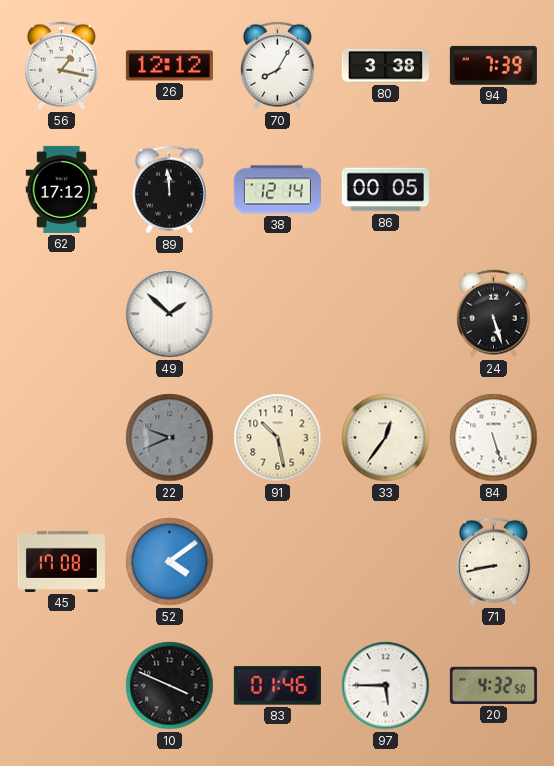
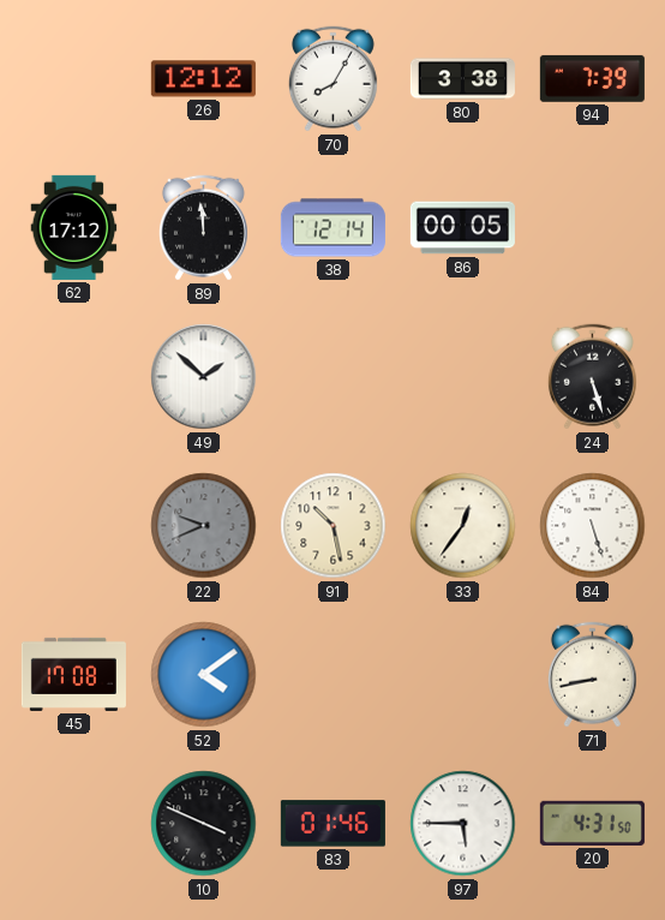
56: 1:17 -> none
20: 4:32 -> 4:31
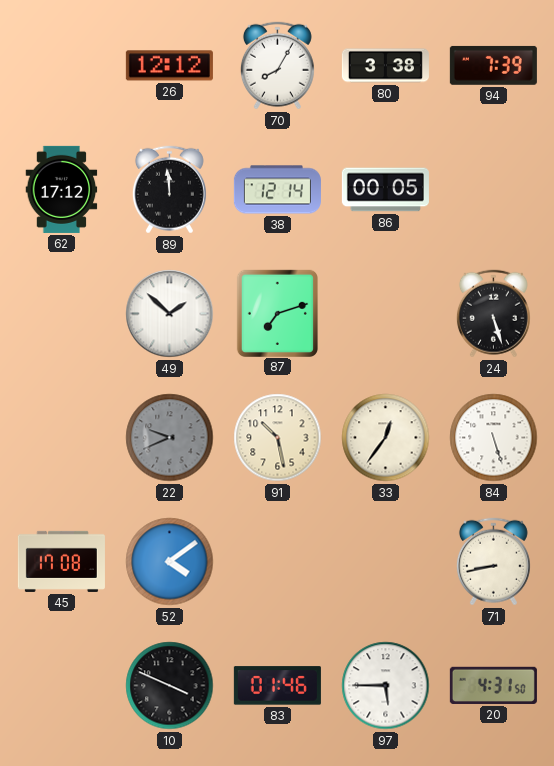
87: none -> 7:12
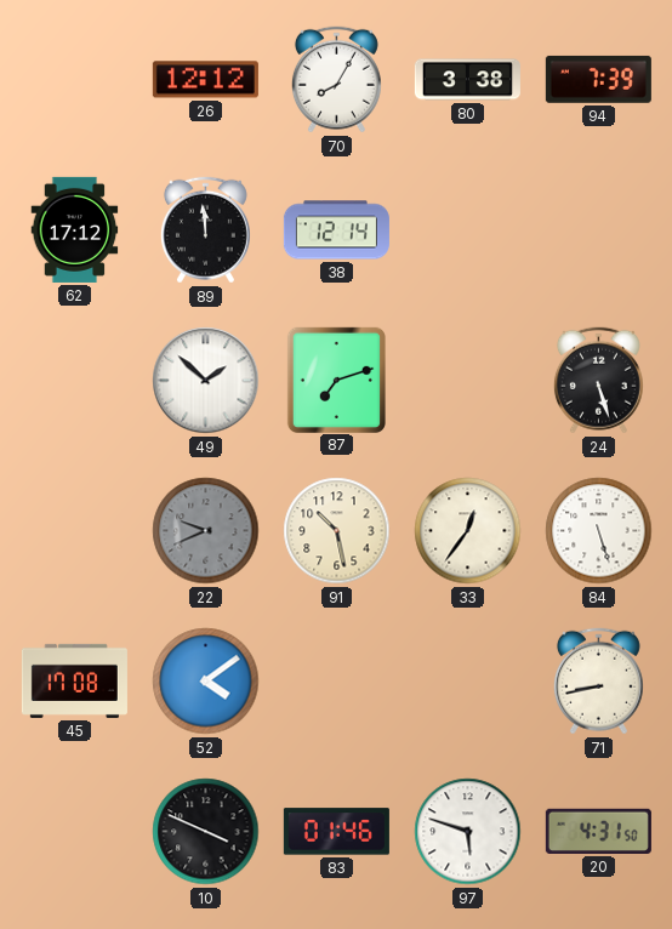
86: 00:05 -> none
97: 5:45 -> 5:48
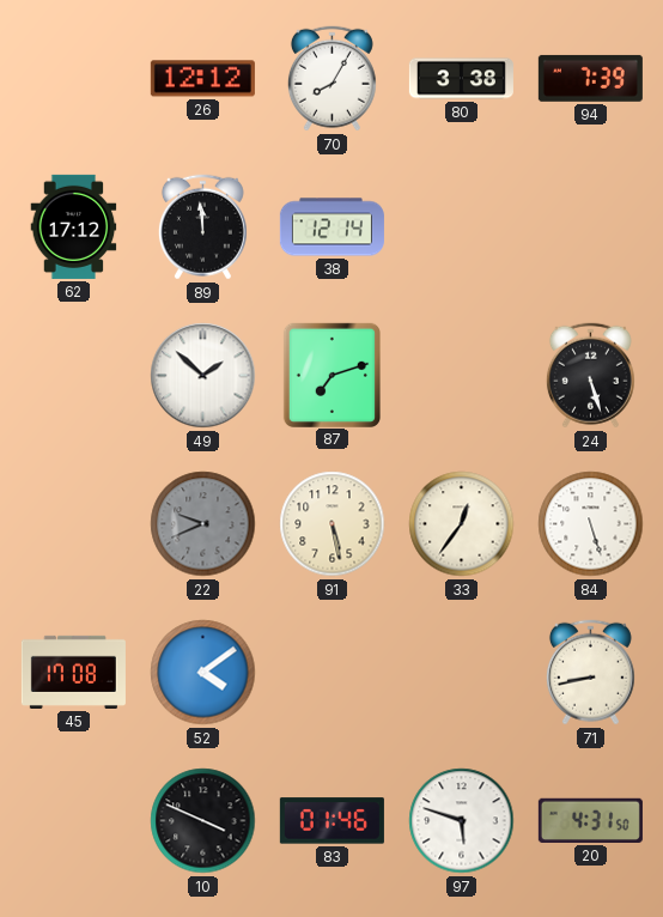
91: 10:28 -> 5:28
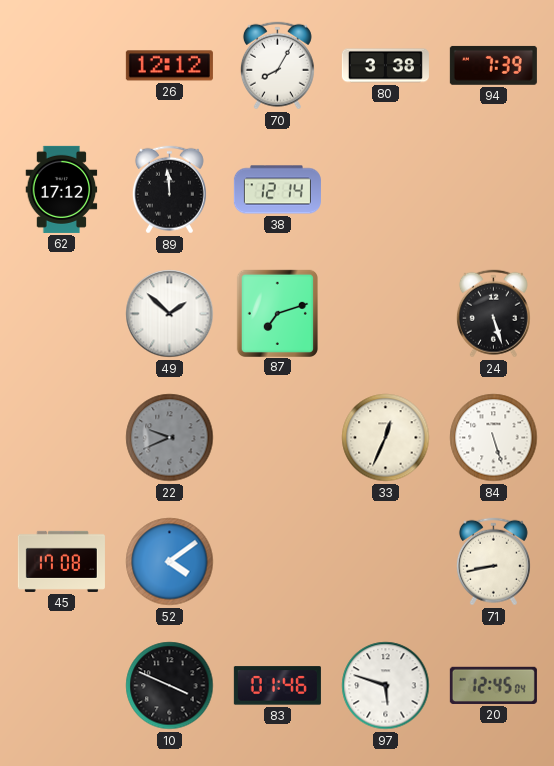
91: 5:28 -> none
33: 12:36 -> 12:34
20: 4:31 -> 12:45
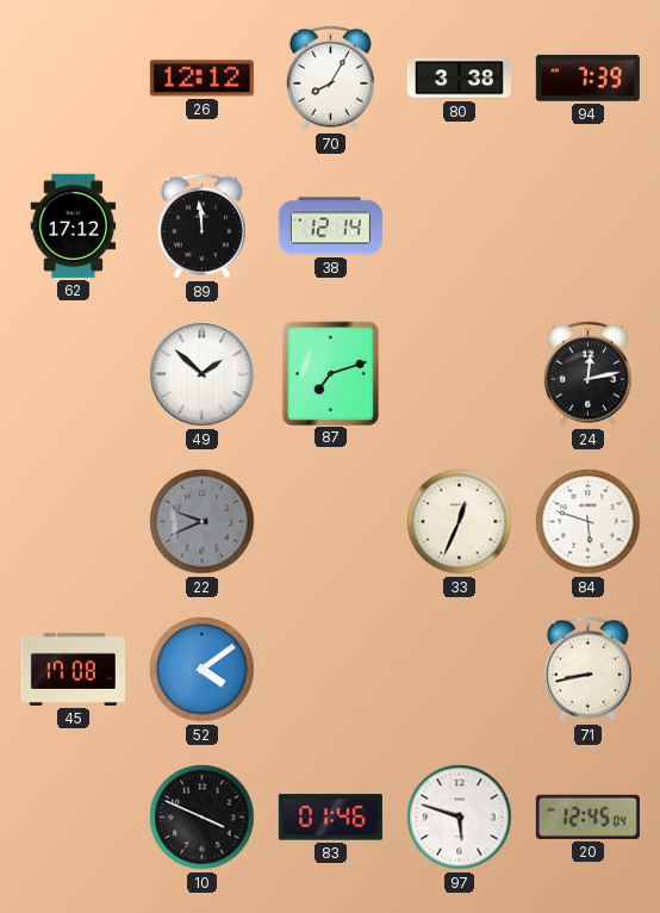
24: 5:27 -> 12:13
84: 5:27 -> 5:48
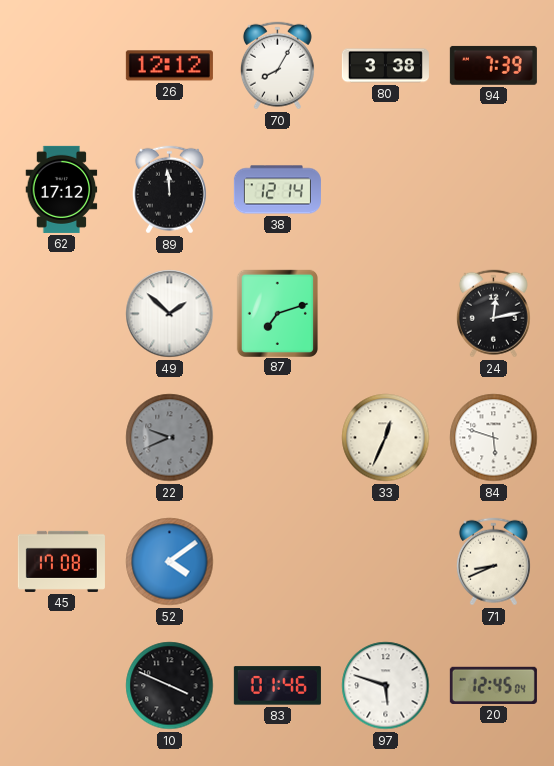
71: 8:43 -> 8:41
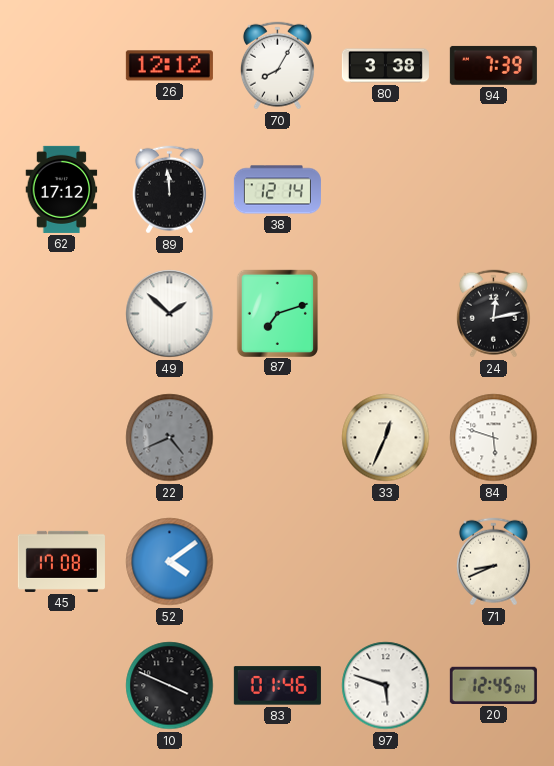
22: 9:41 -> 4:41
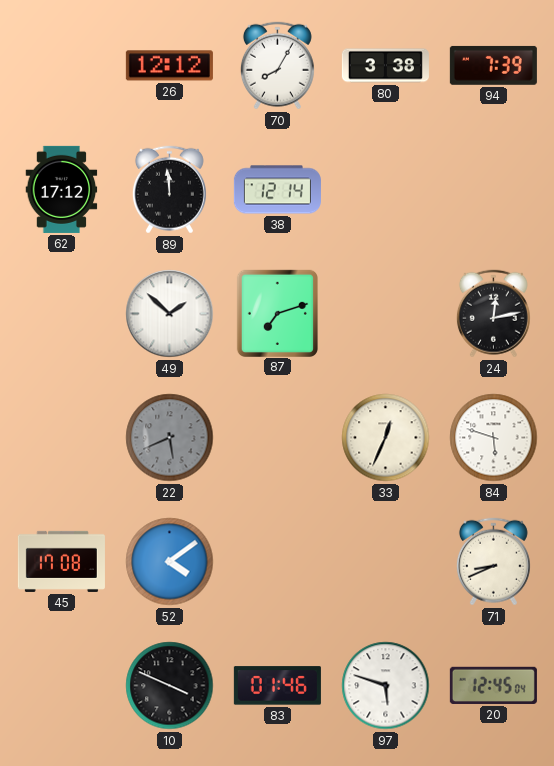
22: 4:41 -> 5:41
